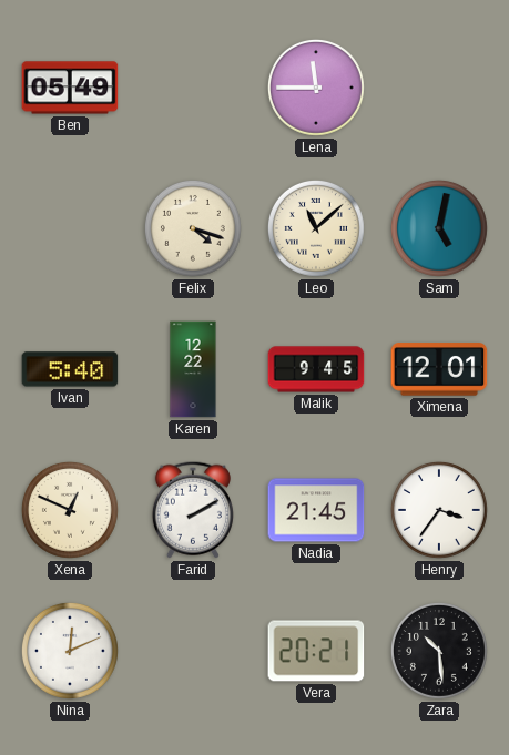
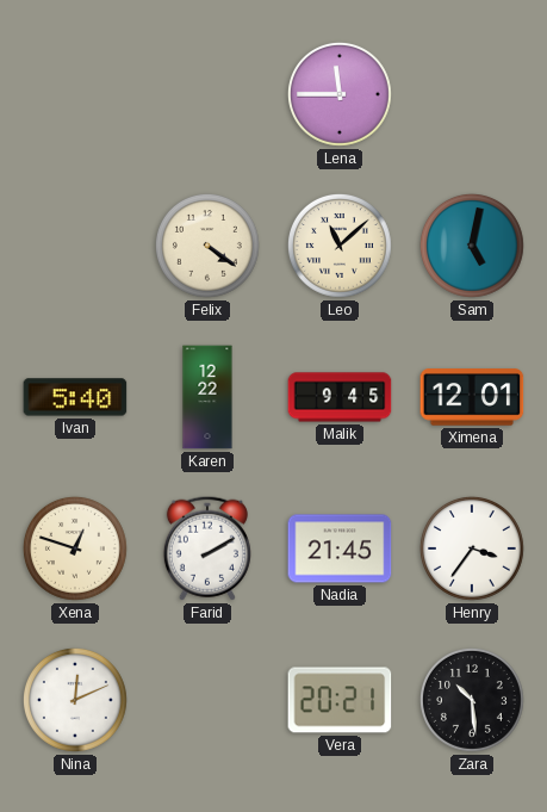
Ben: 05:49 -> none
Felix: 4:18 -> 4:21
Xena: 12:49 -> 12:48
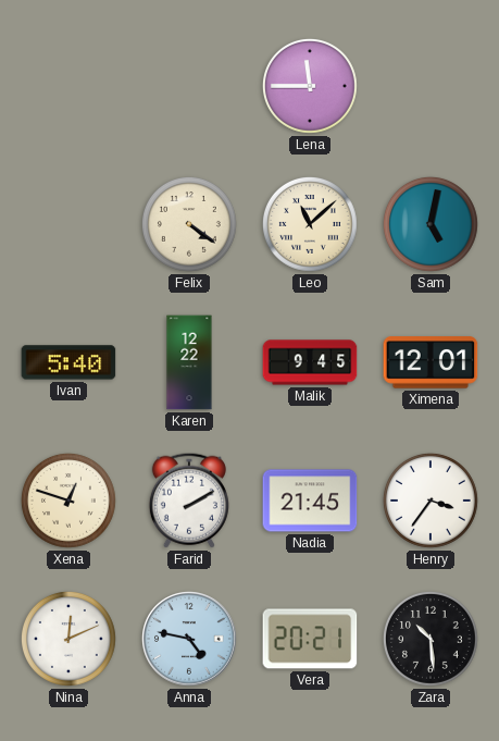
Anna: none -> 4:47
